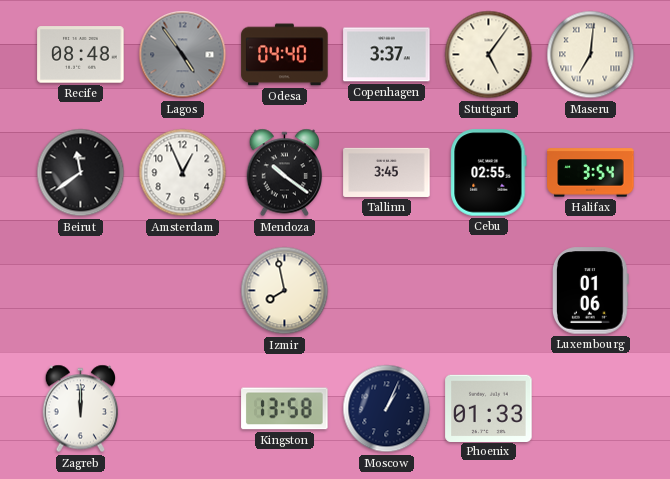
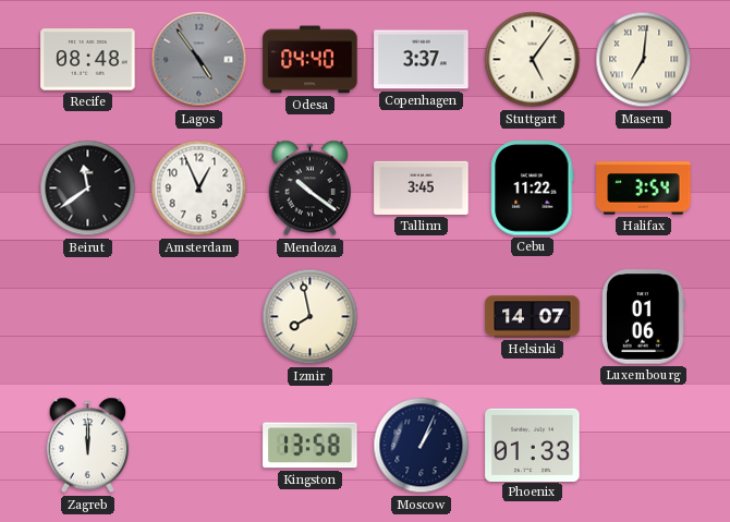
Cebu: 02:55 -> 11:22
Helsinki: none -> 14:07
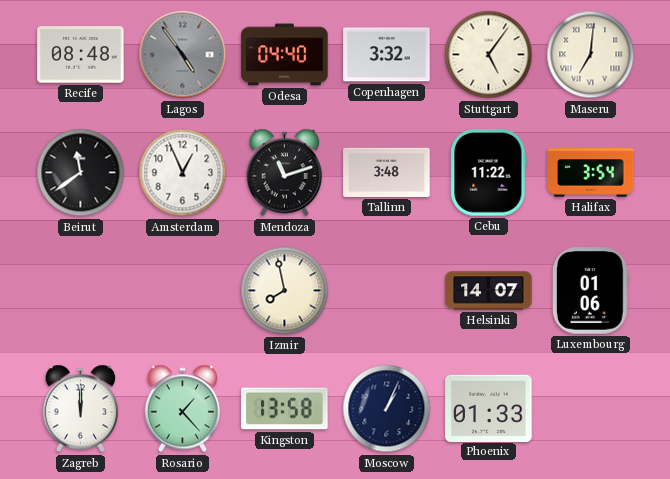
Copenhagen: 3:37 -> 3:32
Mendoza: 10:21 -> 11:12
Tallinn: 3:45 -> 3:48
Rosario: none -> 1:23
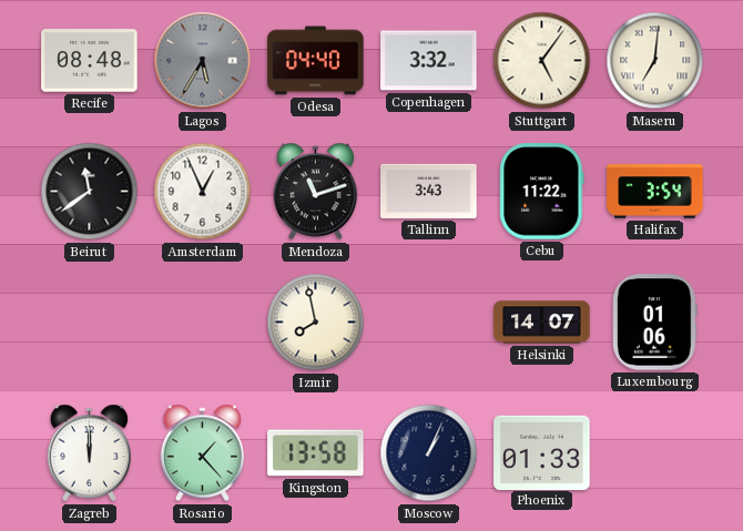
Lagos: 4:54 -> 5:35
Tallinn: 3:48 -> 3:43
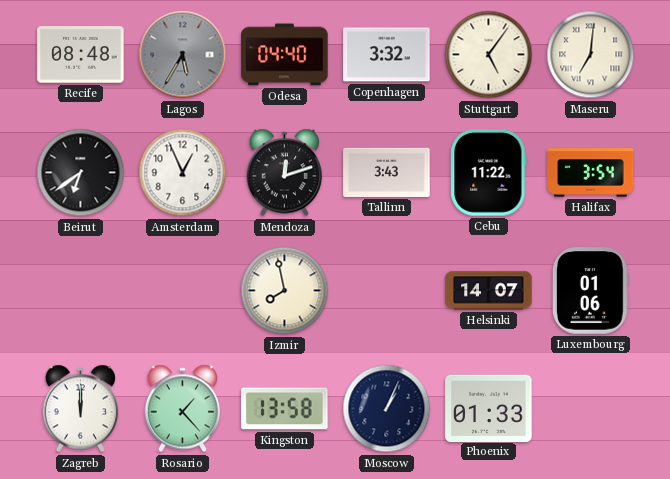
Beirut: 11:39 -> 6:39
Mendoza: 11:12 -> 12:12
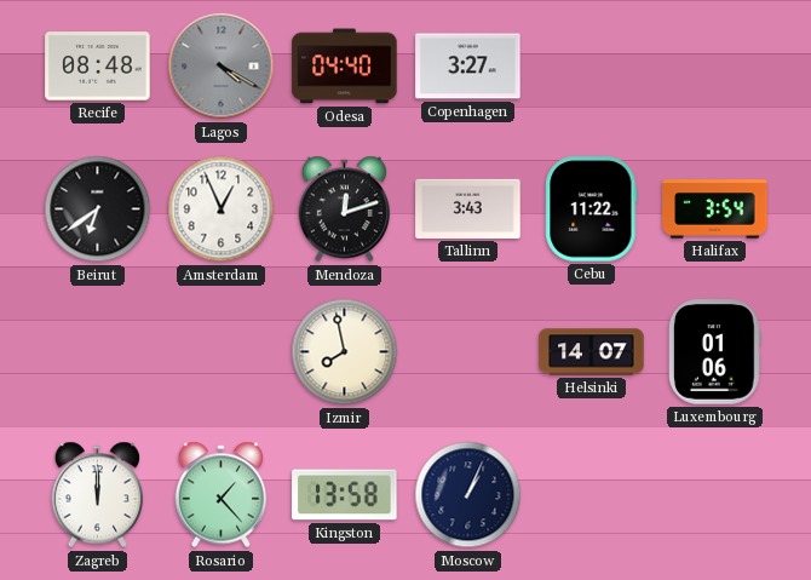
Lagos: 5:35 -> 4:20
Copenhagen: 3:32 -> 3:27
Stuttgart: 5:06 -> none
Maseru: 7:01 -> none
Phoenix: 01:33 -> none
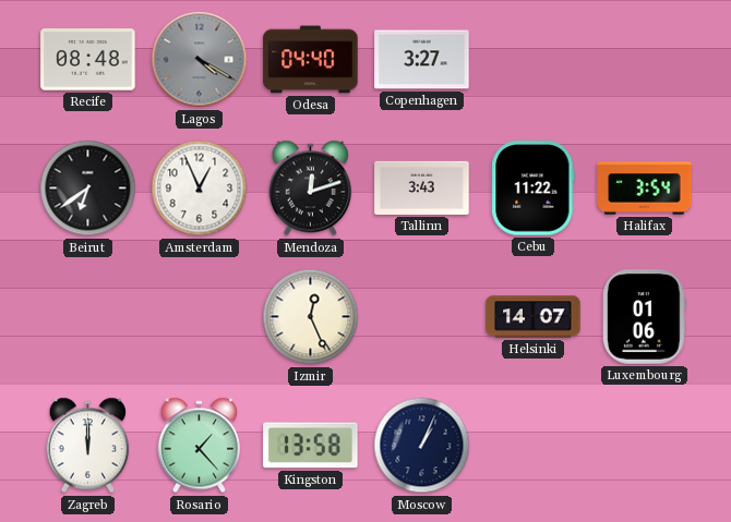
Izmir: 7:58 -> 12:26
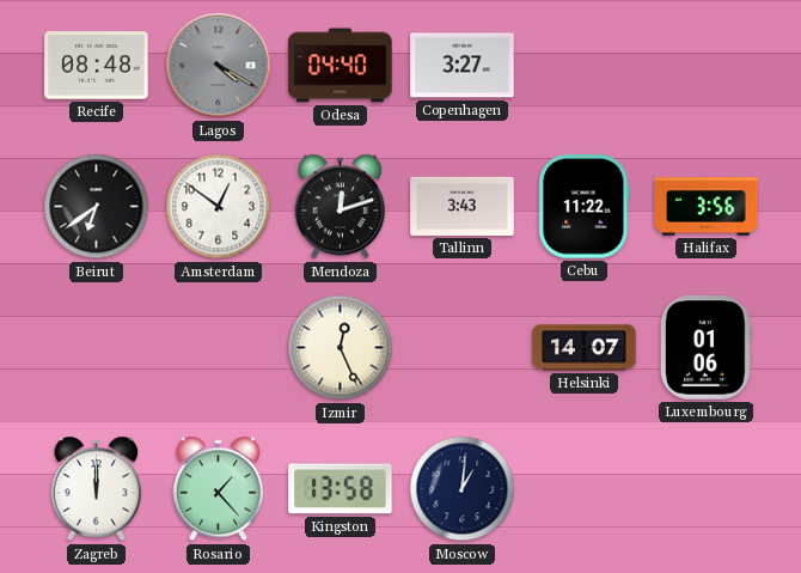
Amsterdam: 12:56 -> 12:51
Halifax: 3:54 -> 3:56
Moscow: 1:04 -> 1:01
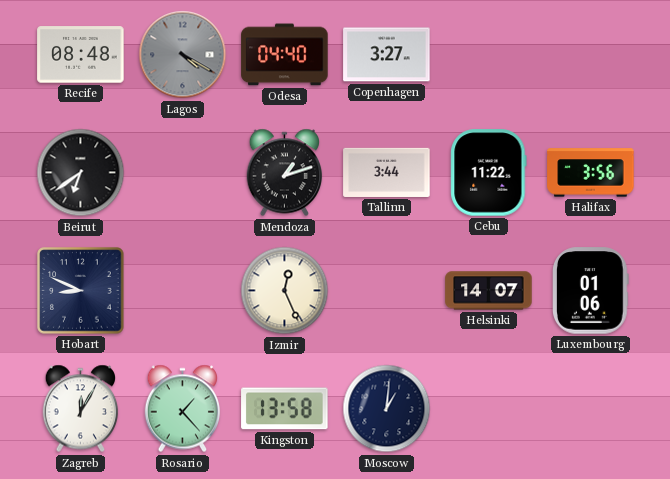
Amsterdam: 12:51 -> none
Mendoza: 12:12 -> 1:12
Tallinn: 3:43 -> 3:44
Hobart: none -> 8:49
Zagreb: 12:00 -> 12:05
